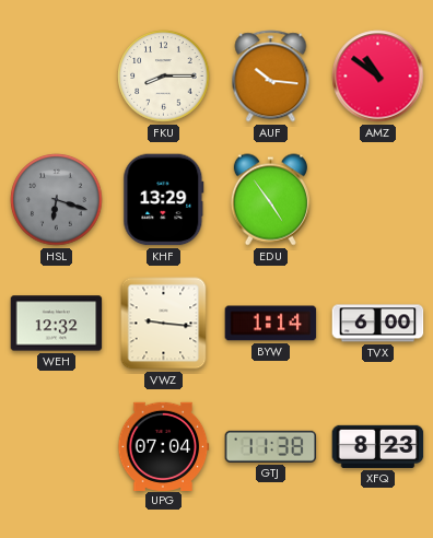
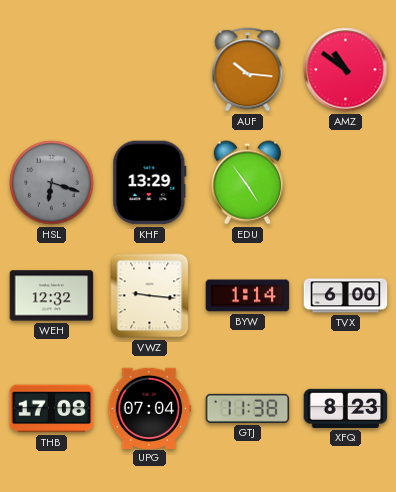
FKU: 8:15 -> none
THB: none -> 17:08
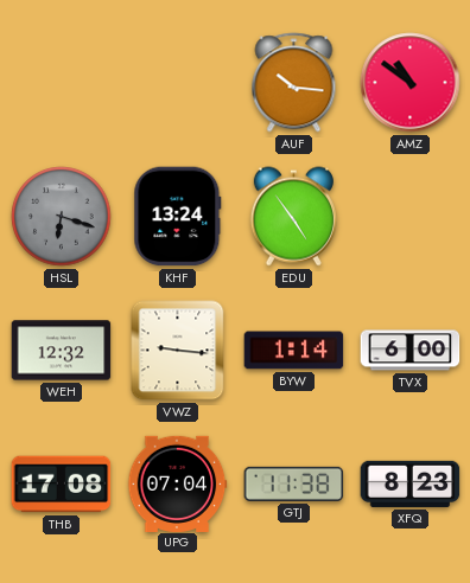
KHF: 13:29 -> 13:24
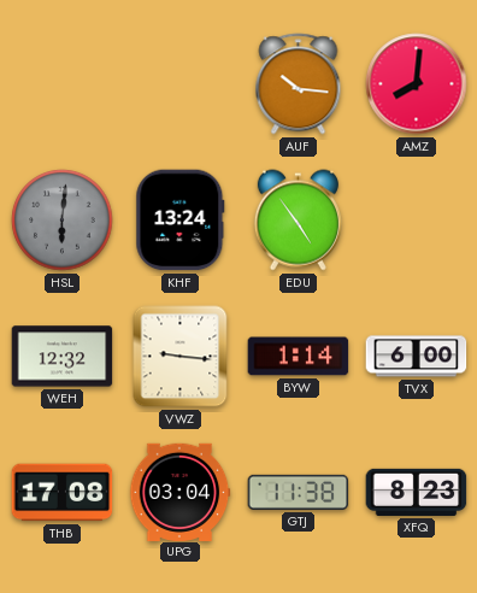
AMZ: 10:51 -> 8:01
HSL: 6:18 -> 6:01
UPG: 07:04 -> 03:04
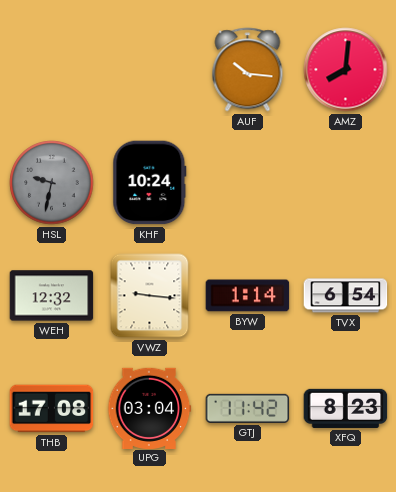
HSL: 6:01 -> 9:32
KHF: 13:24 -> 10:24
EDU: 4:54 -> none
TVX: 6:00 -> 6:54
GTJ: 11:38 -> 11:42
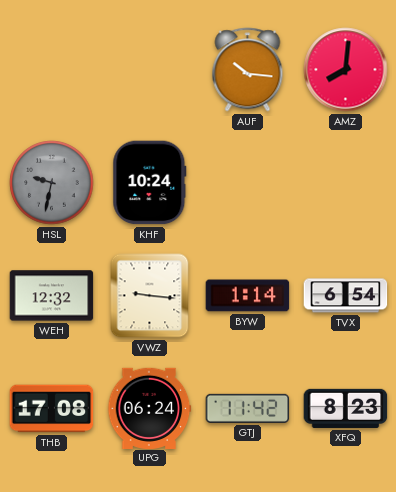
UPG: 03:04 -> 06:24
